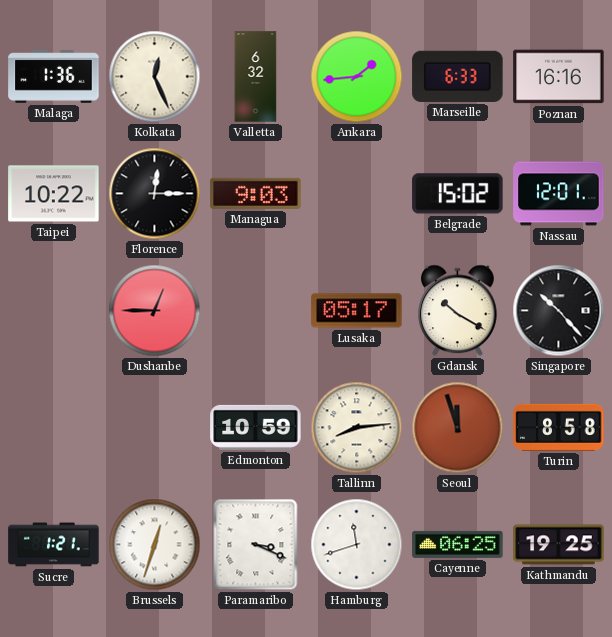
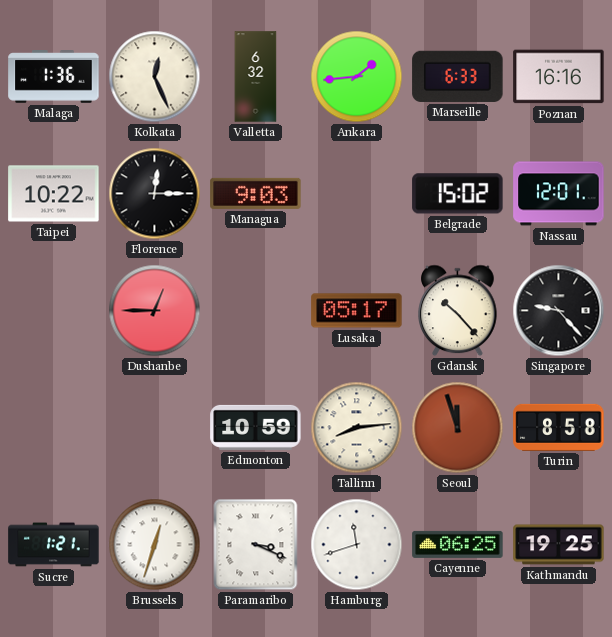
Gdansk: 10:20 -> 10:23
Singapore: 10:23 -> 9:23
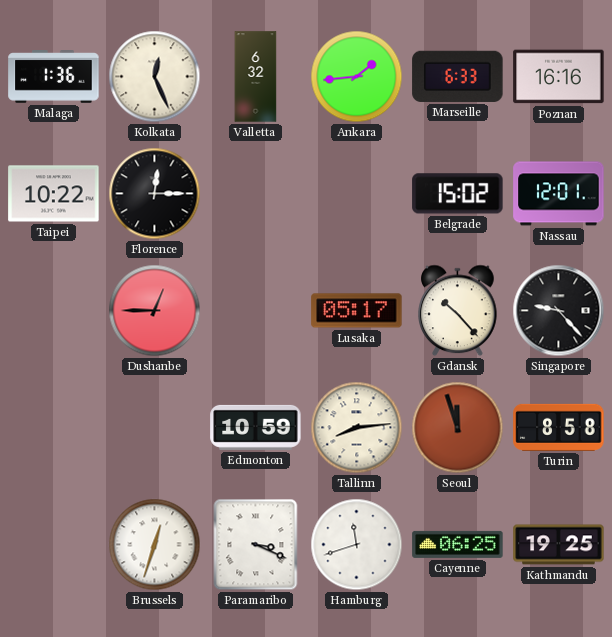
Managua: 9:03 -> none
Sucre: 1:21 -> none
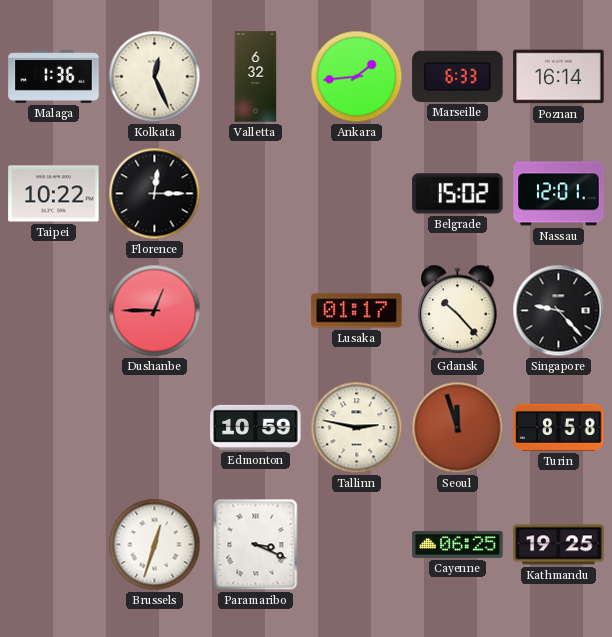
Poznan: 16:16 -> 16:14
Lusaka: 05:17 -> 01:17
Tallinn: 8:14 -> 2:47
Hamburg: 11:42 -> none
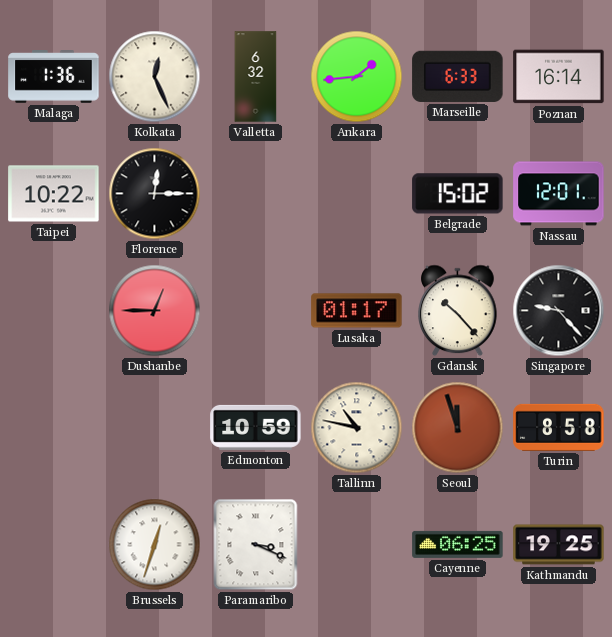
Tallinn: 2:47 -> 10:47
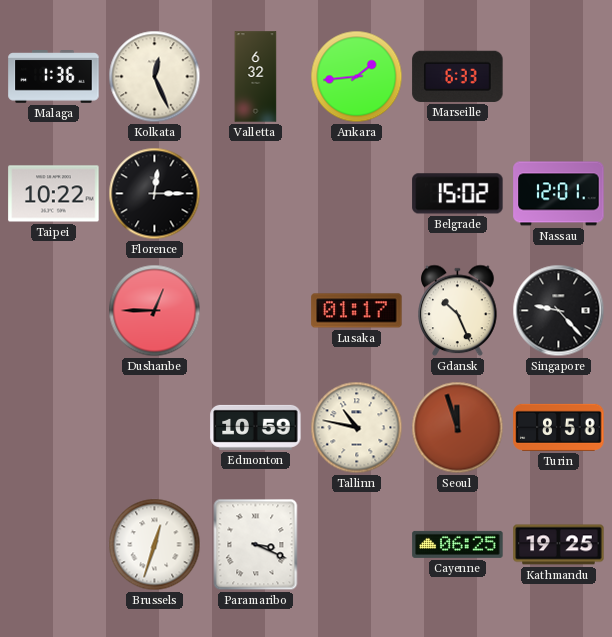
Poznan: 16:14 -> none
Gdansk: 10:23 -> 10:26
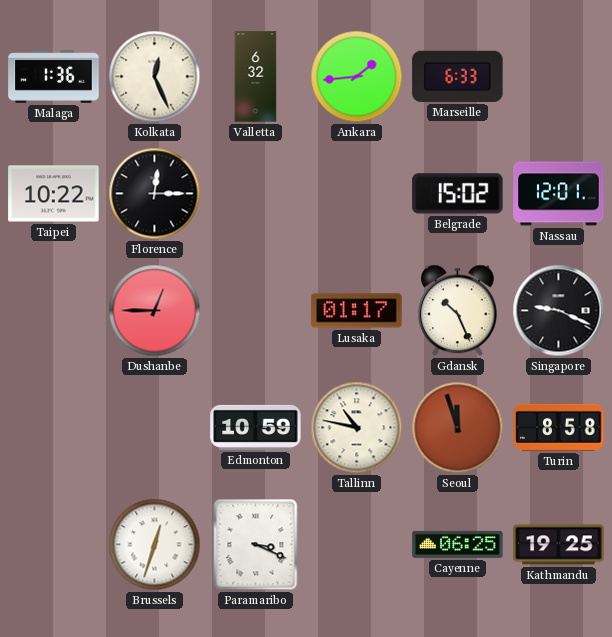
Singapore: 9:23 -> 9:19
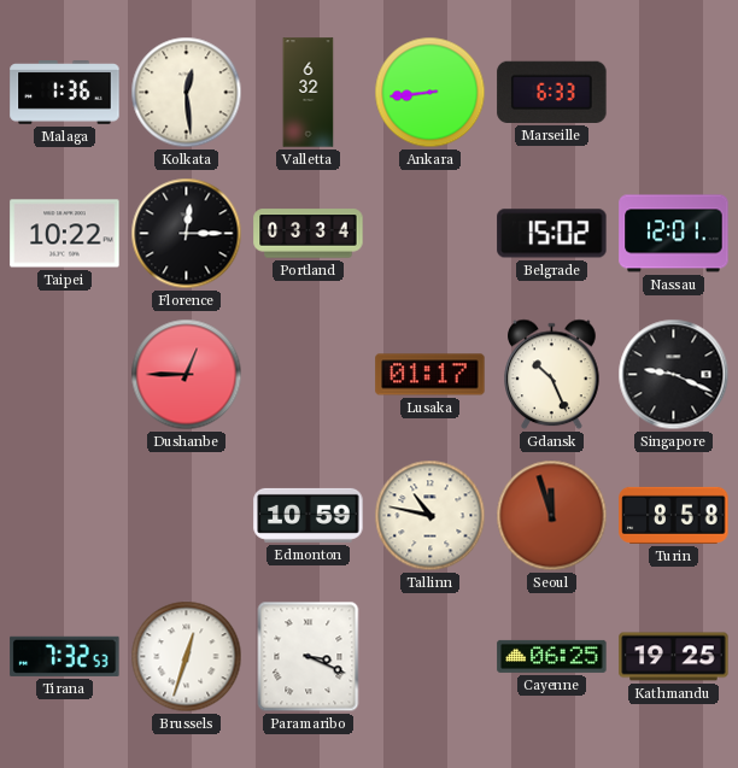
Kolkata: 12:26 -> 12:29
Ankara: 1:44 -> 8:44
Portland: none -> 03:34
Tirana: none -> 7:32
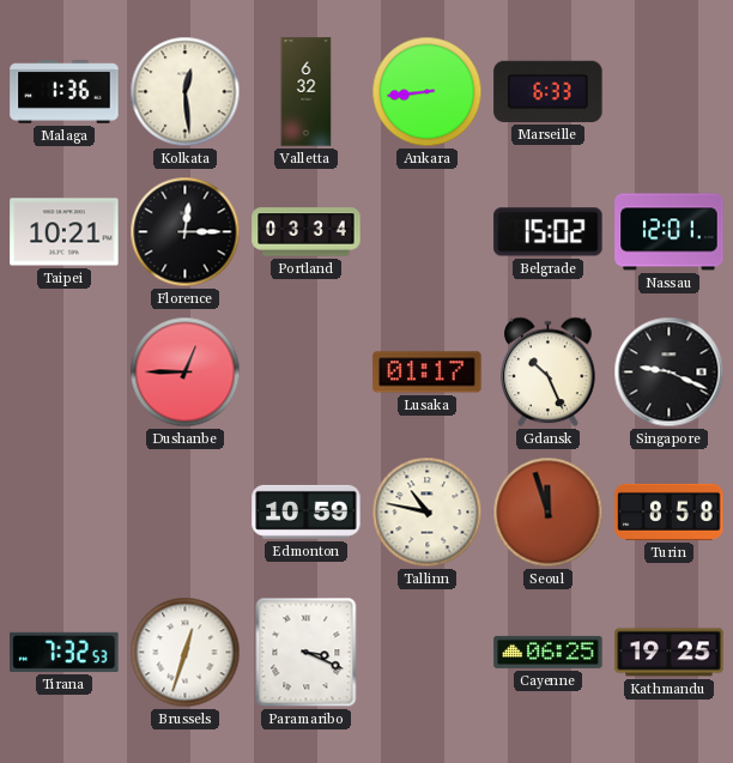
Taipei: 10:22 -> 10:21
